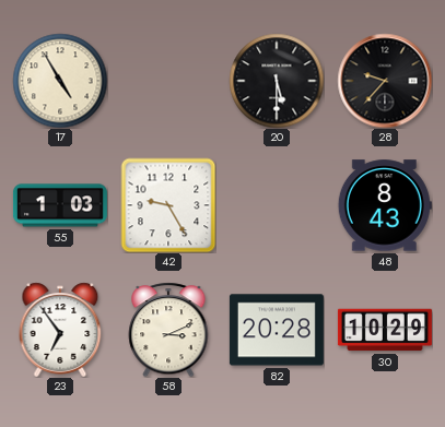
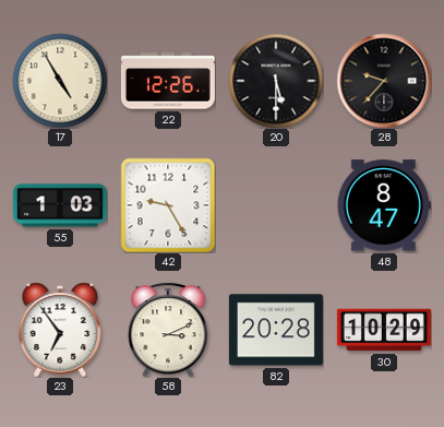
22: none -> 12:26
48: 8:43 -> 8:47
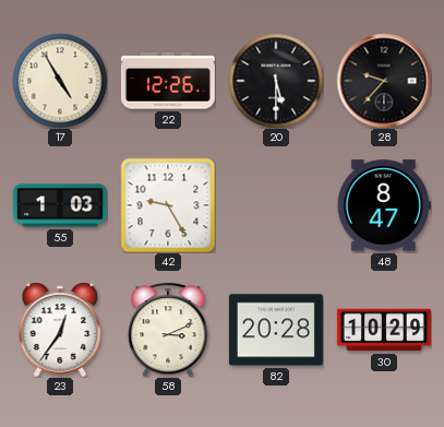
23: 6:54 -> 12:36
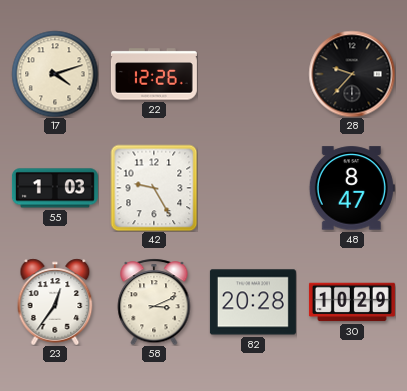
17: 4:55 -> 4:12
20: 5:30 -> none
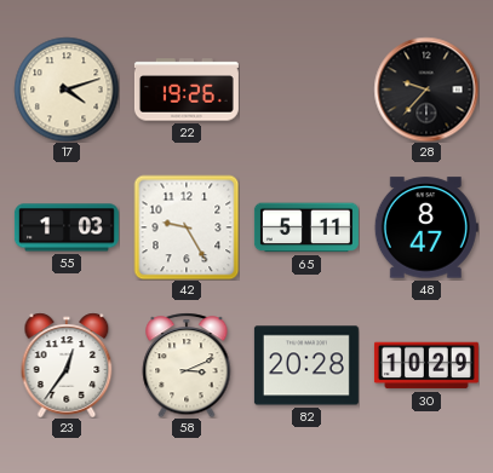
22: 12:26 -> 19:26
65: none -> 5:11
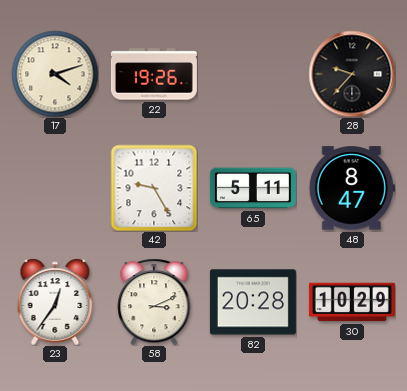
55: 1:03 -> none
